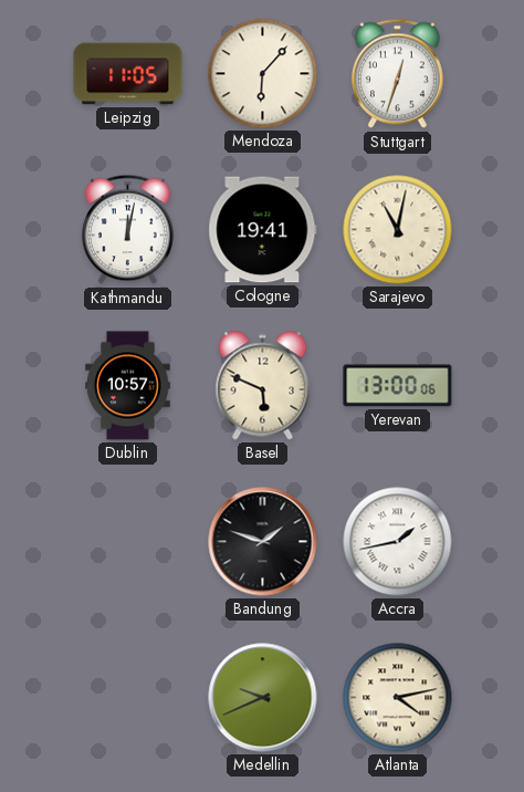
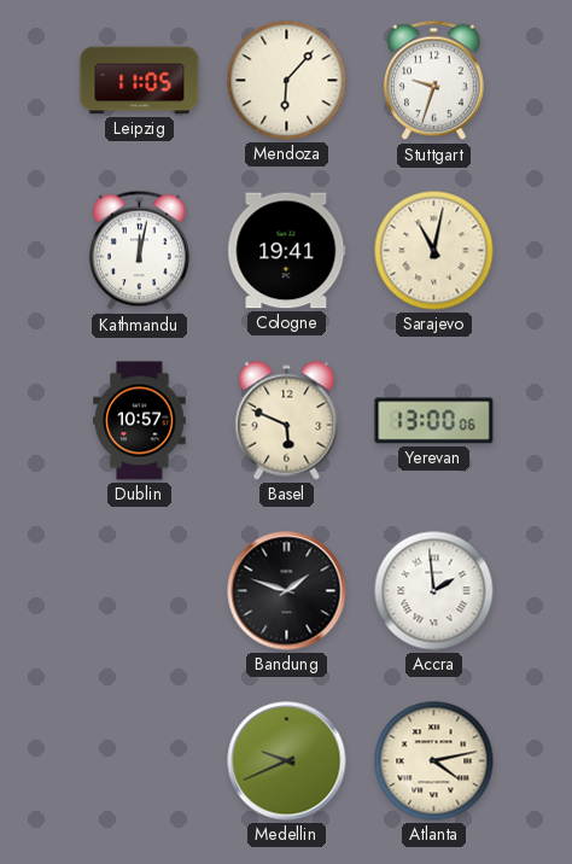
Stuttgart: 12:33 -> 9:33
Accra: 1:43 -> 1:59
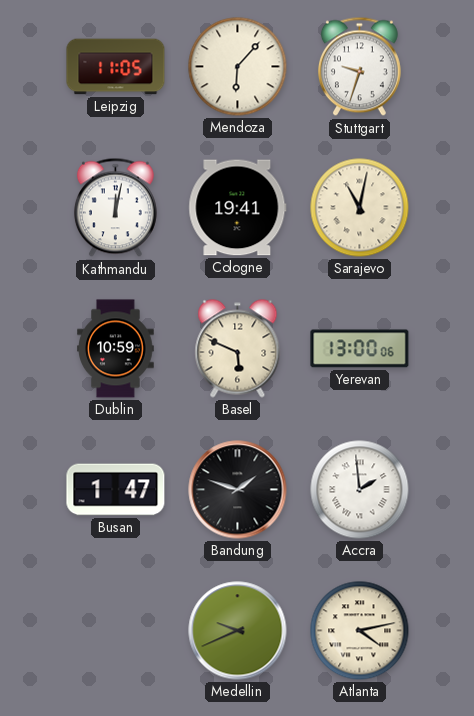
Dublin: 10:57 -> 10:59
Busan: none -> 1:47
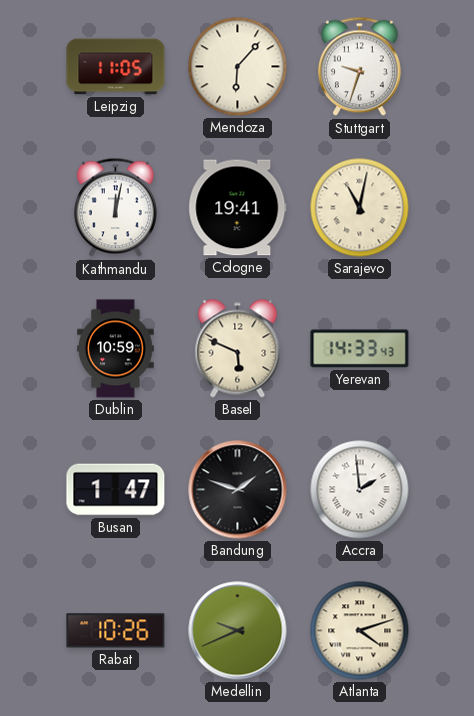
Yerevan: 13:00 -> 14:33
Rabat: none -> 10:26
Atlanta: 4:13 -> 4:12
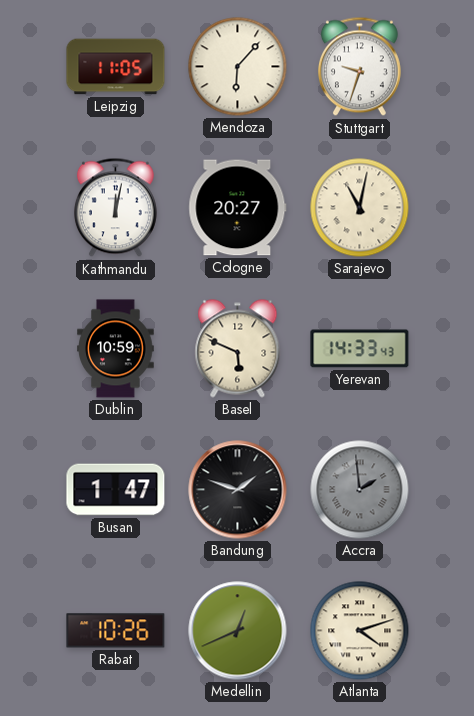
Cologne: 19:41 -> 20:27
Accra dial: white -> grey
Medellin: 9:41 -> 12:41
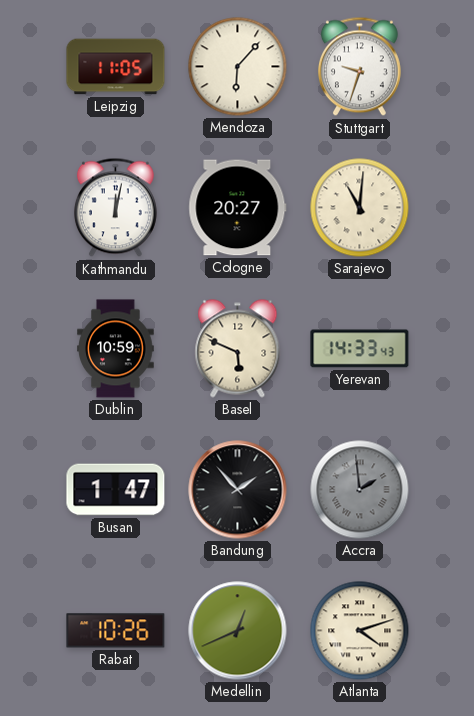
Sarajevo: 11:02 -> 11:01
Bandung: 1:48 -> 1:53
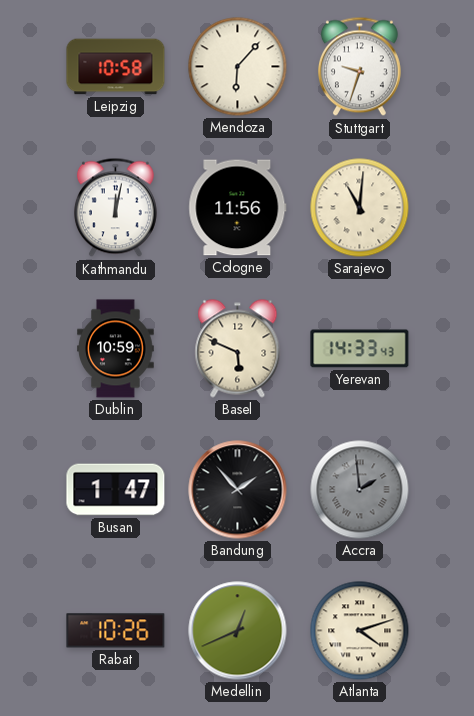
Leipzig: 11:05 -> 10:58
Cologne: 20:27 -> 11:56
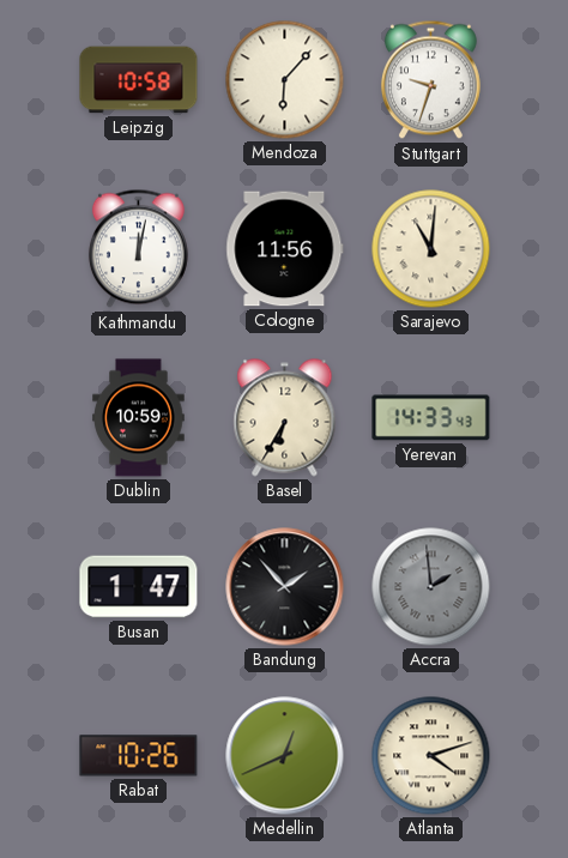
Basel: 5:49 -> 6:35
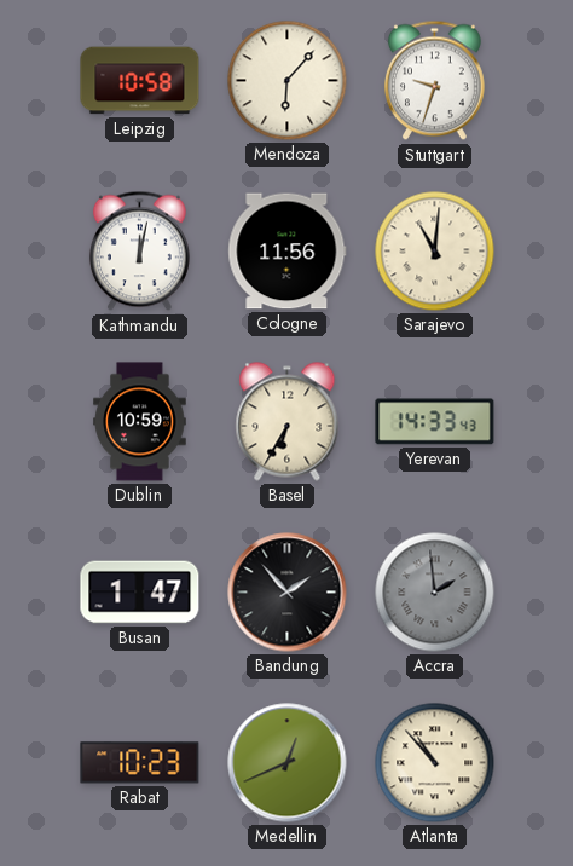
Rabat: 10:26 -> 10:23
Atlanta: 4:12 -> 10:53
